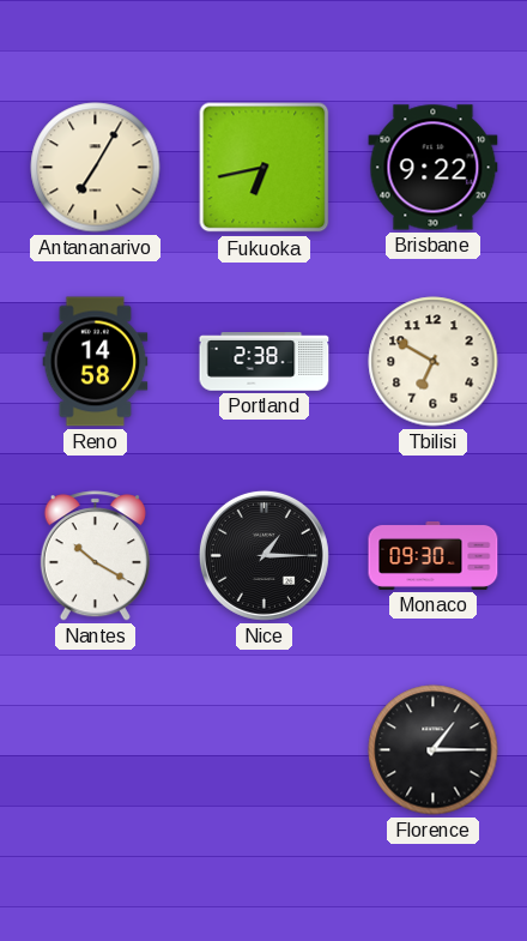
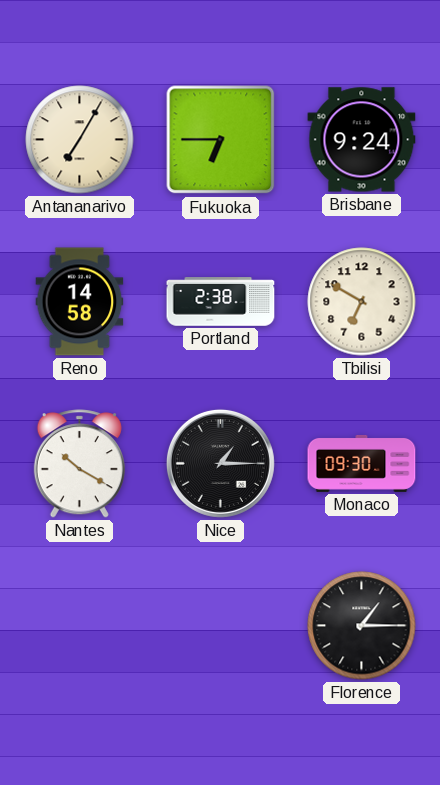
Fukuoka: 6:43 -> 6:45
Brisbane: 9:22 -> 9:24
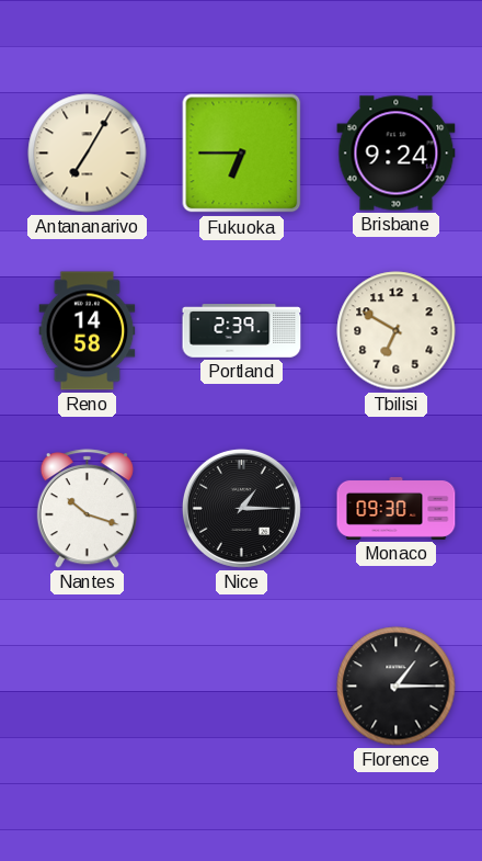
Portland: 2:38 -> 2:39
Nantes: 10:20 -> 10:18
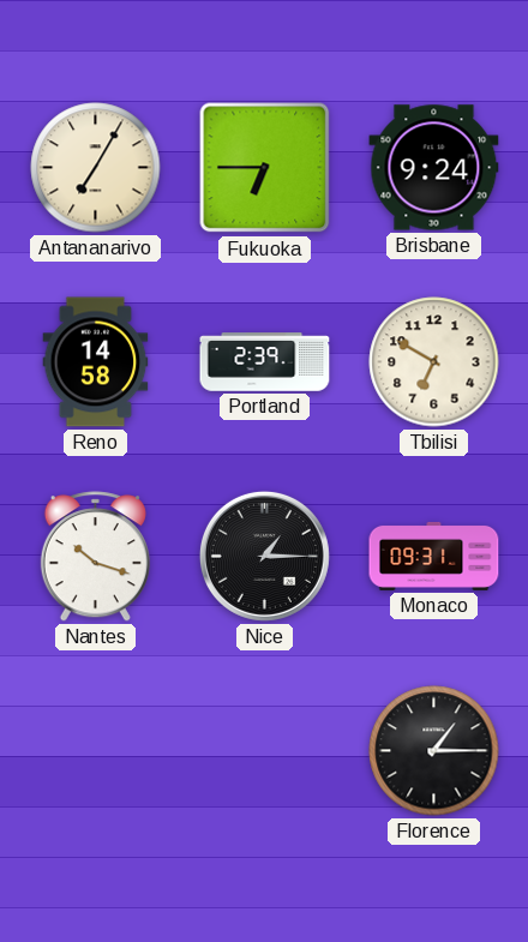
Monaco: 09:30 -> 09:31
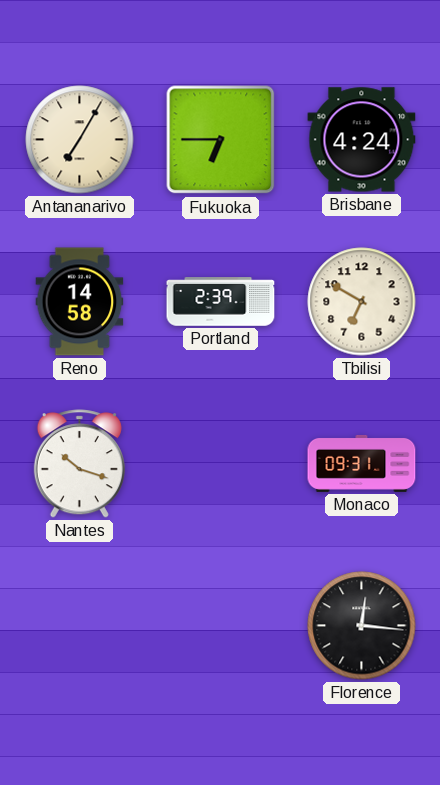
Brisbane: 9:24 -> 4:24
Nice: 1:15 -> none
Florence: 1:15 -> 12:16
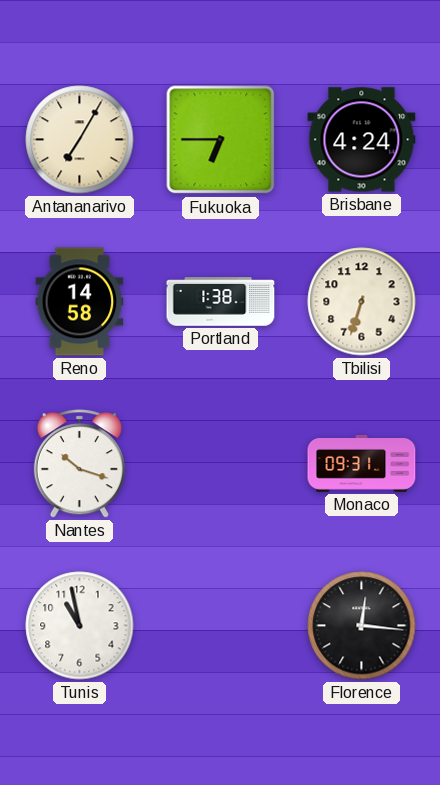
Portland: 2:39 -> 1:38
Tbilisi: 6:50 -> 6:33
Tunis: none -> 10:58
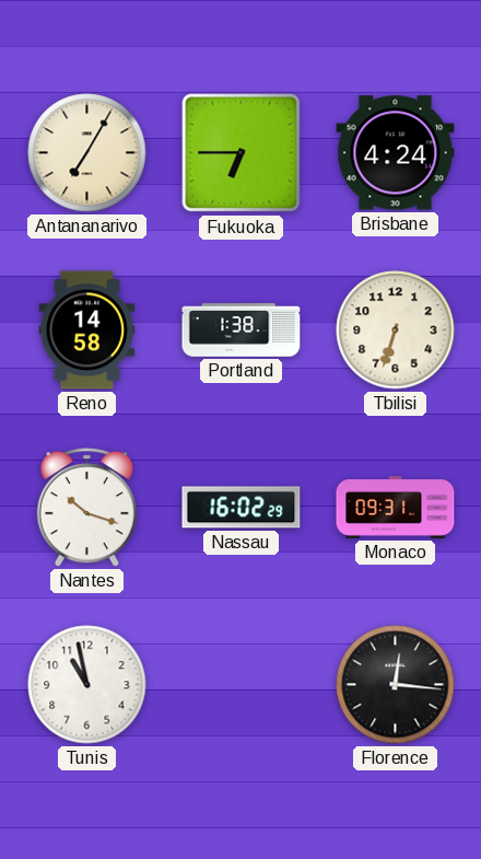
Nassau: none -> 16:02
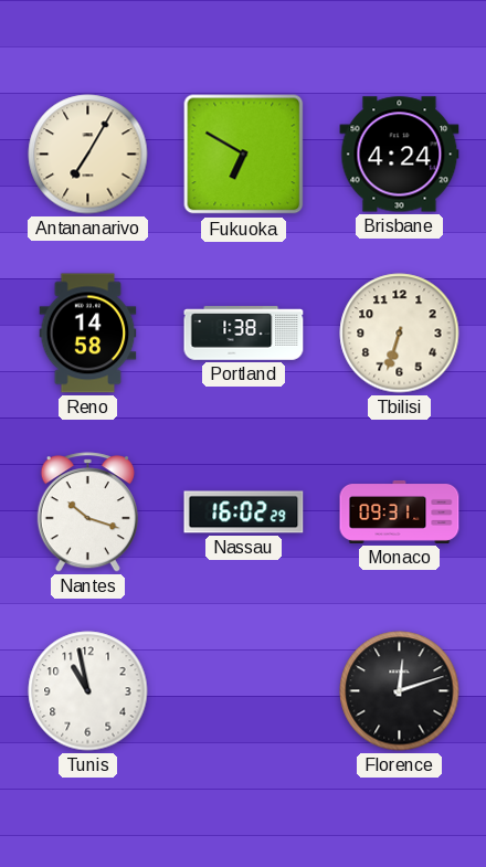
Fukuoka: 6:45 -> 6:50
Florence: 12:16 -> 12:12
